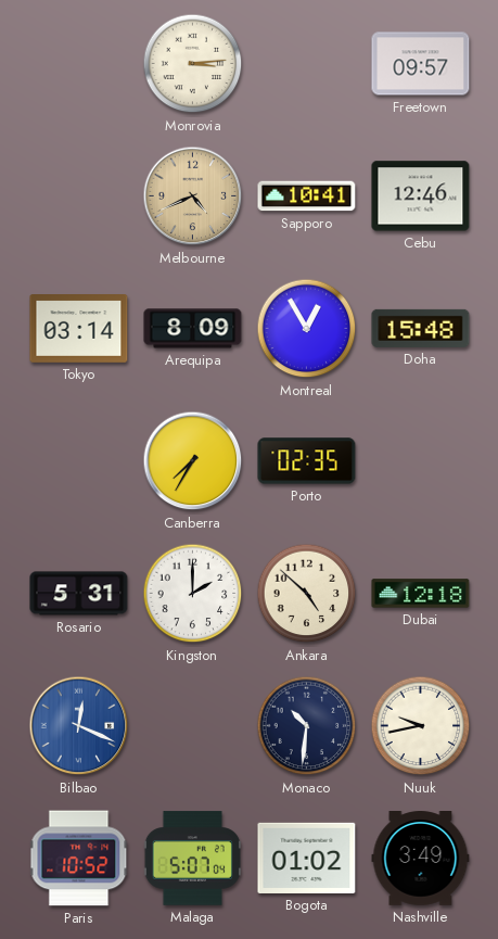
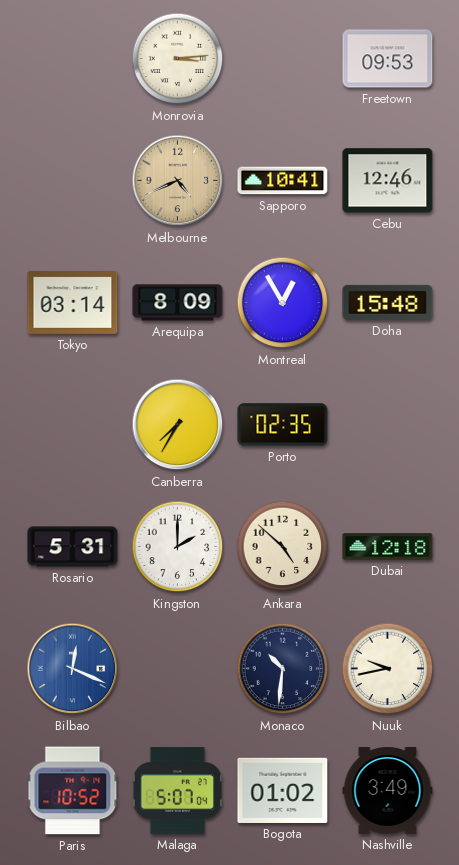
Freetown: 09:57 -> 09:53
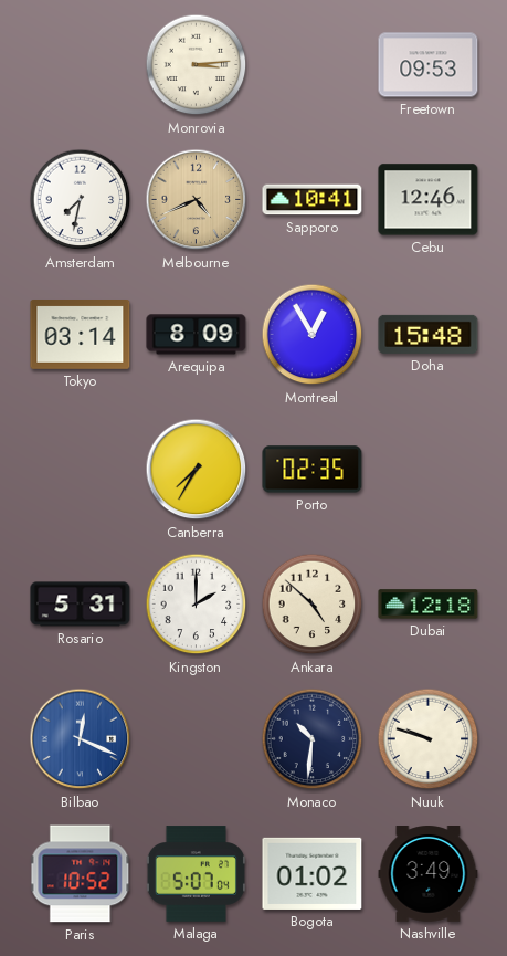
Amsterdam: none -> 7:32
Nuuk: 9:43 -> 9:48
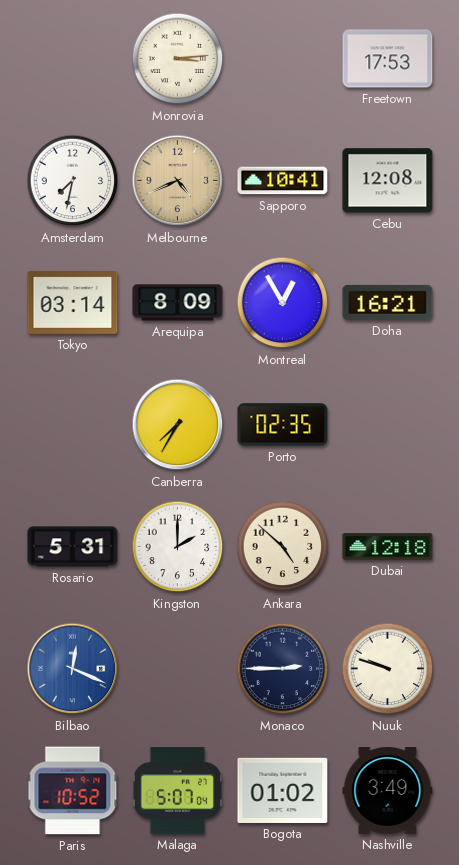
Freetown: 09:53 -> 17:53
Cebu: 12:46 -> 12:08
Doha: 15:48 -> 16:21
Monaco: 10:31 -> 2:45
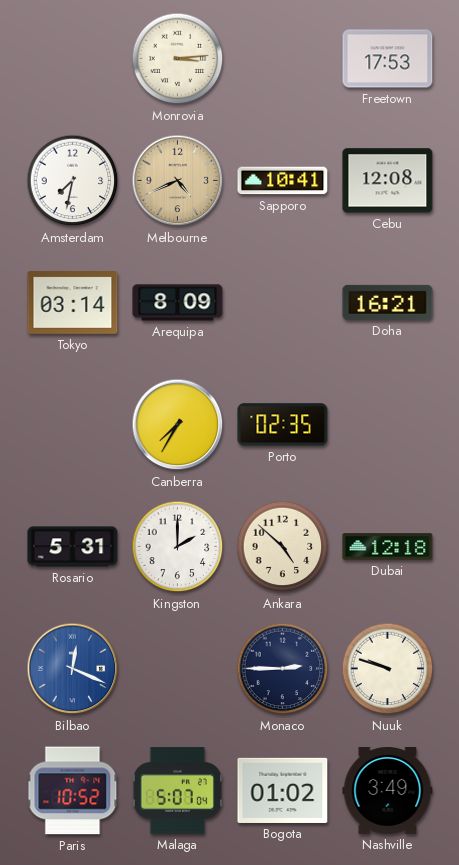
Montreal: 12:55 -> none
